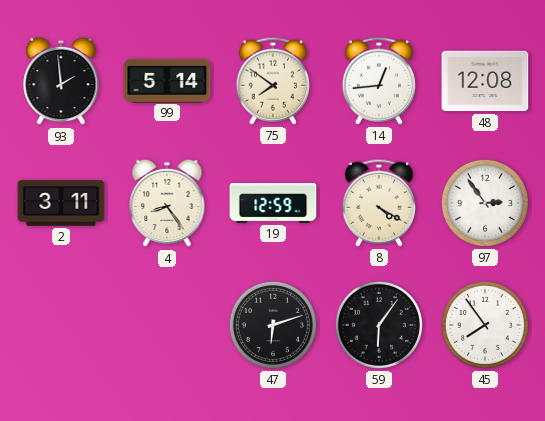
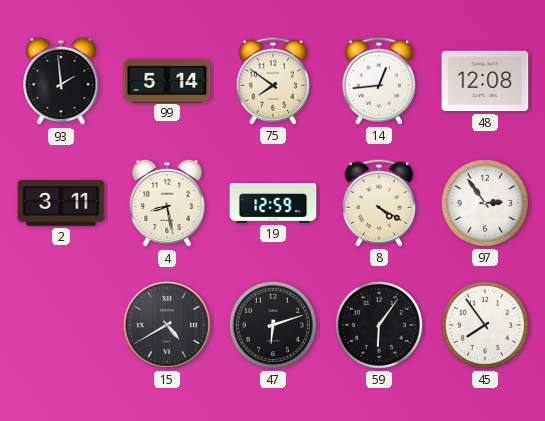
4: 8:24 -> 8:28
15: none -> 4:40
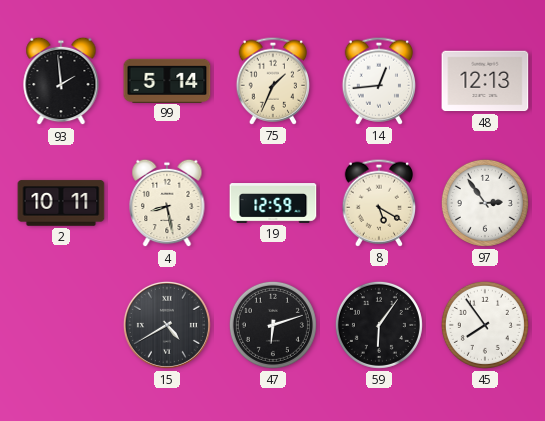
75: 7:51 -> 1:34
48: 12:08 -> 12:13
2: 3:11 -> 10:11
8: 4:20 -> 5:20
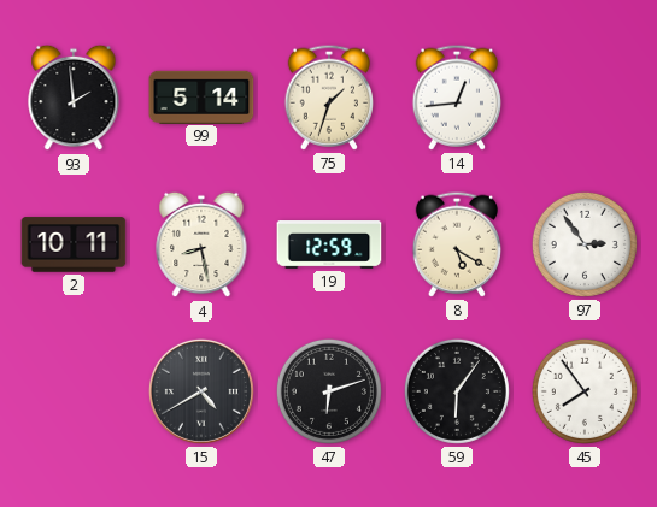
75: 1:34 -> 1:33
48: 12:13 -> none
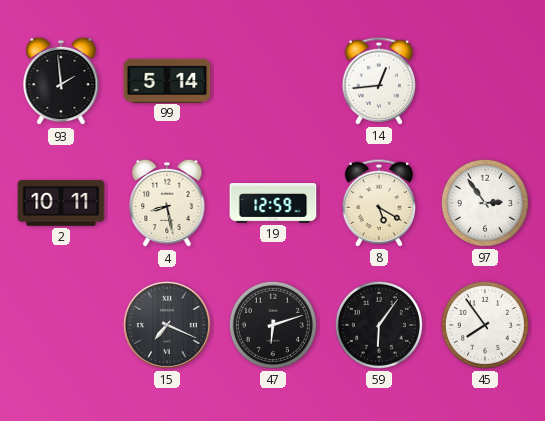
75: 1:33 -> none
15: 4:40 -> 7:19
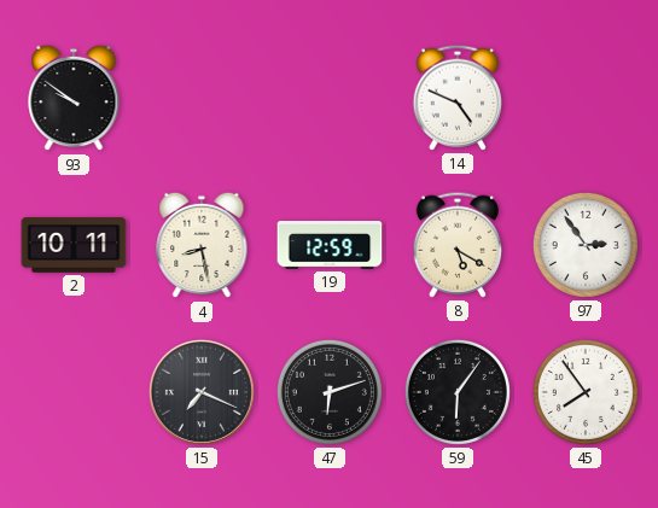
93: 1:59 -> 9:51
99: 5:14 -> none
14: 12:44 -> 4:49
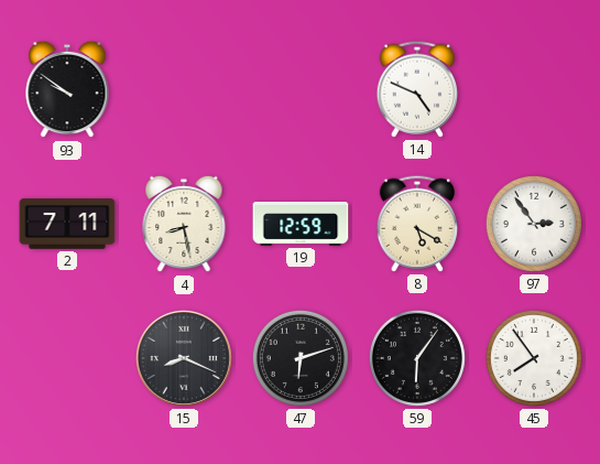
2: 10:11 -> 7:11
15: 7:19 -> 8:19
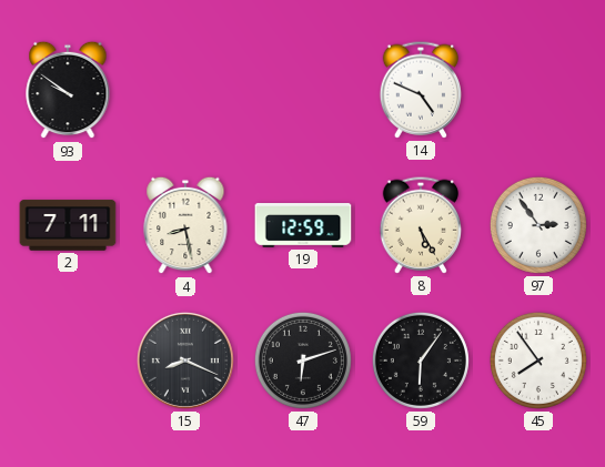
8: 5:20 -> 5:25
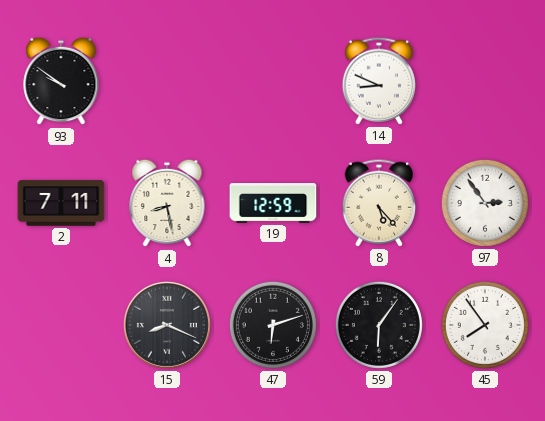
14: 4:49 -> 8:49
8: 5:25 -> 5:23
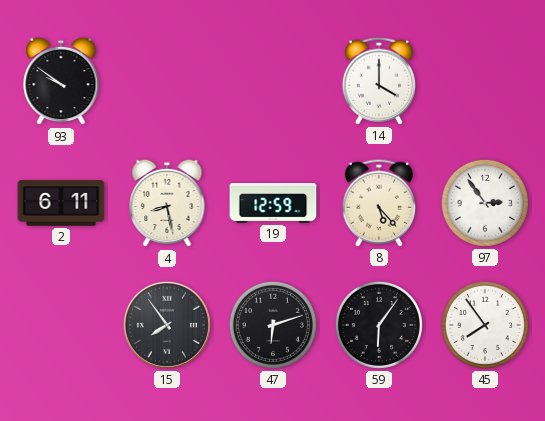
14: 8:49 -> 4:00
2: 7:11 -> 6:11
15: 8:19 -> 7:54
